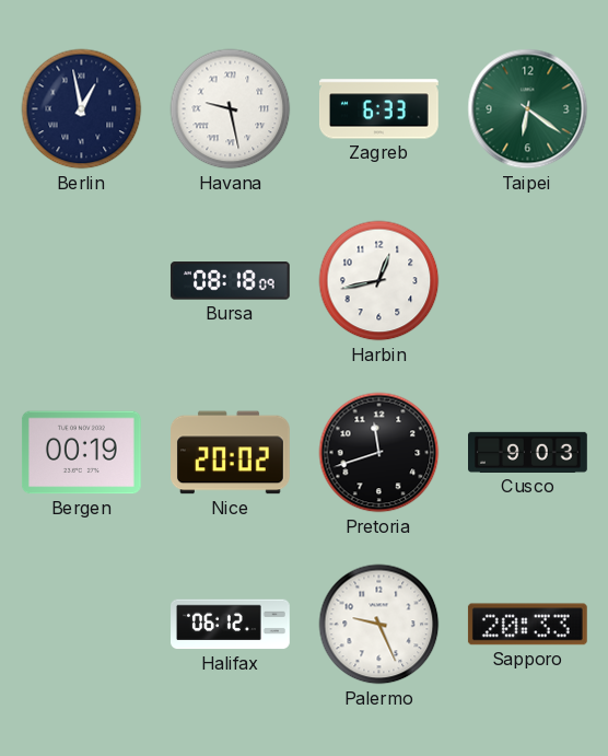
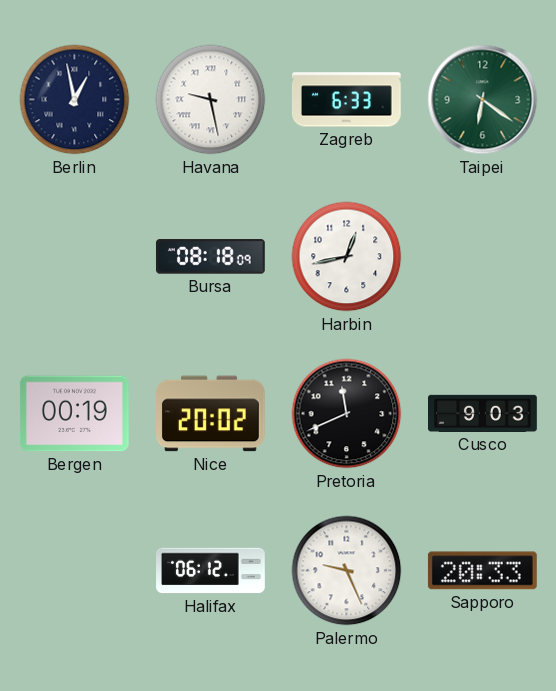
Pretoria: 11:42 -> 11:41
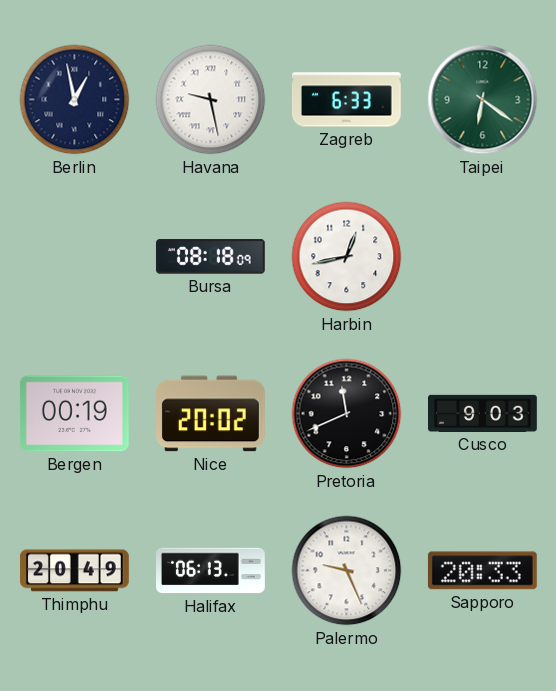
Thimphu: none -> 20:49
Halifax: 06:12 -> 06:13
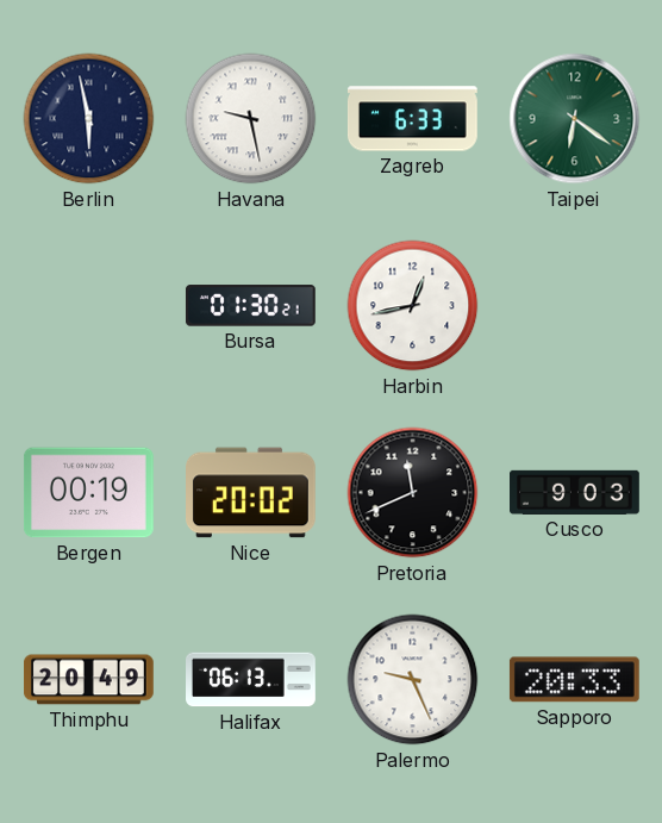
Berlin: 12:58 -> 5:58
Bursa: 08:18 -> 01:30
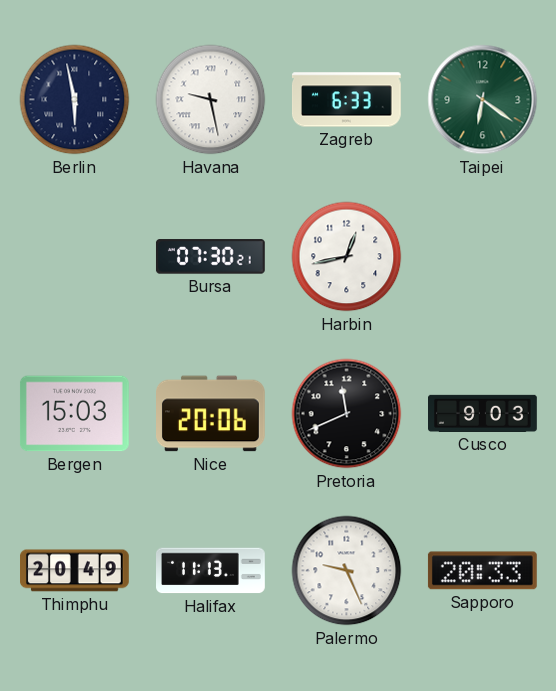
Bursa: 01:30 -> 07:30
Bergen: 00:19 -> 15:03
Nice: 20:02 -> 20:06
Halifax: 06:13 -> 11:13
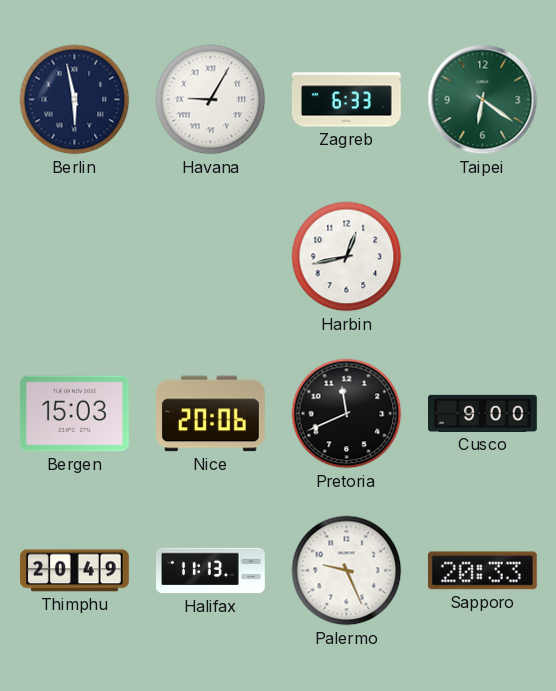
Havana: 9:28 -> 9:05
Bursa: 07:30 -> none
Cusco: 9:03 -> 9:00
